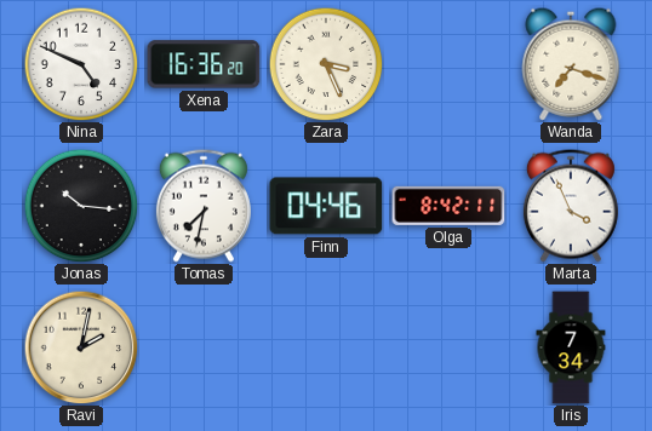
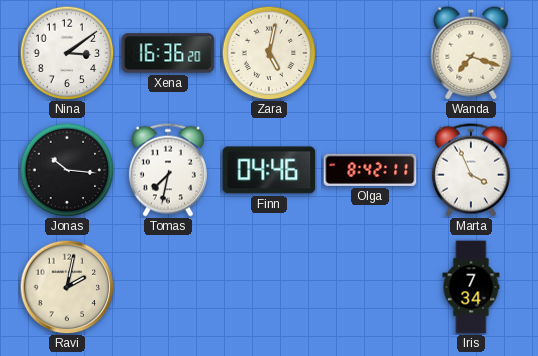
Nina: 4:49 -> 3:09
Zara: 3:26 -> 5:02
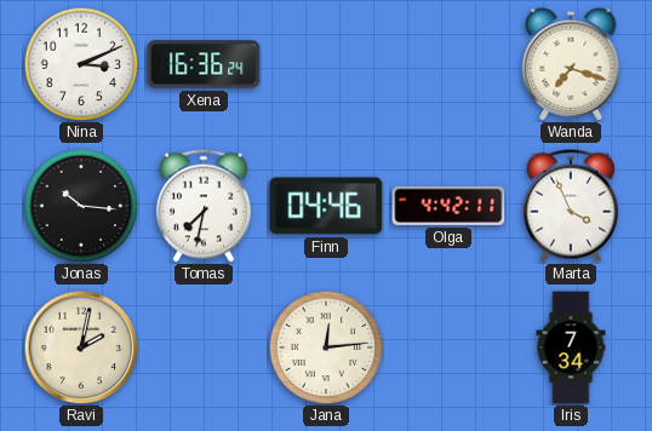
Nina: 3:09 -> 3:11
Xena: 16:36:20 -> 16:36:24
Zara: 5:02 -> none
Olga: 8:42 -> 4:42
Jana: none -> 12:14
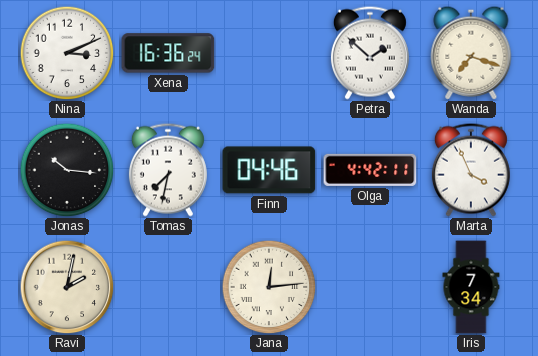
Petra: none -> 1:52
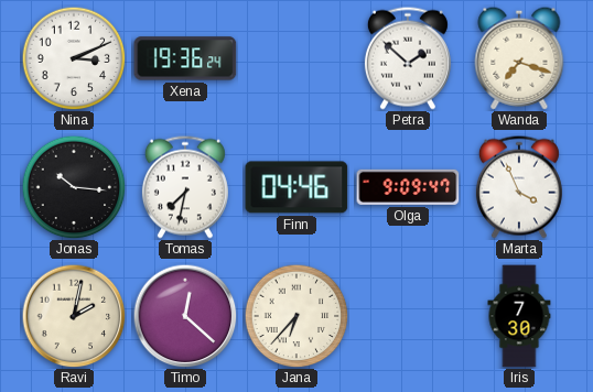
Xena: 16:36 -> 19:36
Olga: 4:42 -> 9:09
Timo: none -> 12:22
Jana: 12:14 -> 6:37
Iris: 7:34 -> 7:30
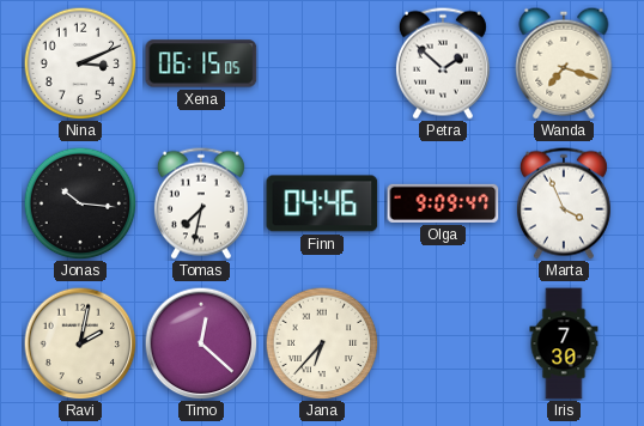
Xena: 19:36 -> 06:15
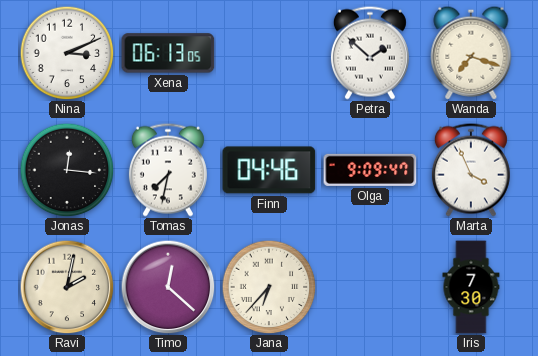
Xena: 06:15 -> 06:13
Jonas: 10:16 -> 12:16
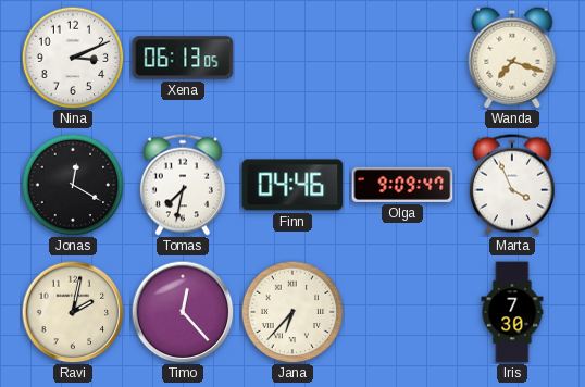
Petra: 1:52 -> none
Jonas: 12:16 -> 12:20
Timo: 12:22 -> 12:23
